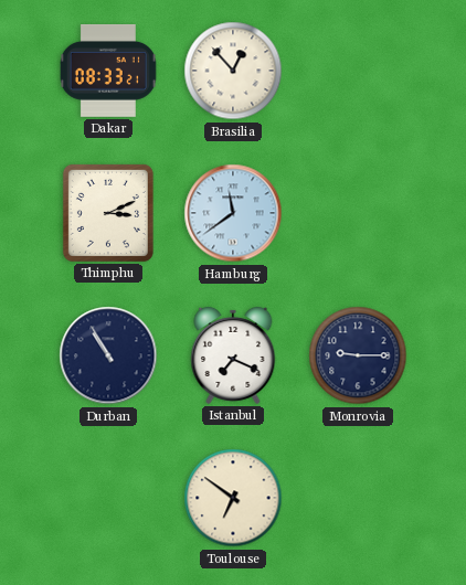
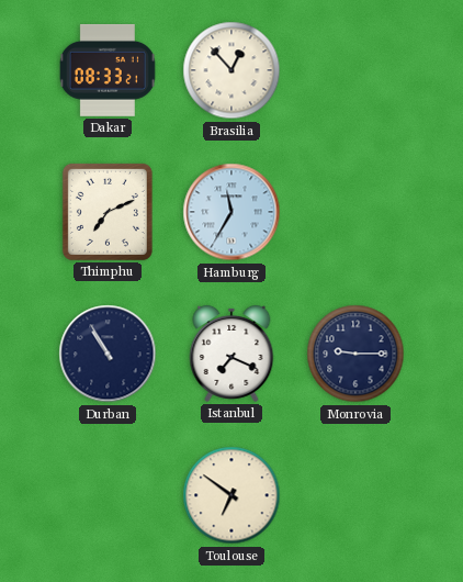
Thimphu: 3:11 -> 7:11
Hamburg: 11:39 -> 11:35
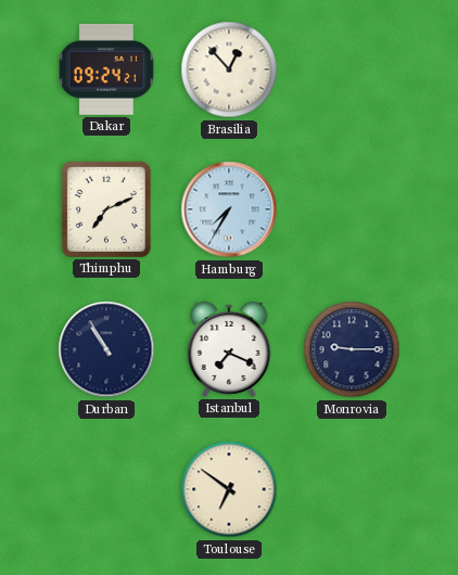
Dakar: 08:33 -> 09:24
Hamburg: 11:35 -> 7:35
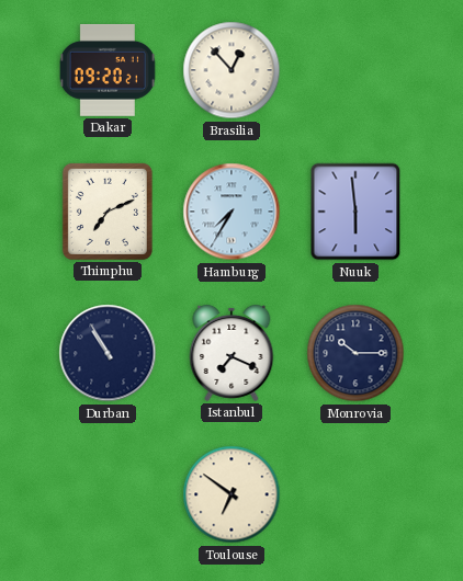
Dakar: 09:24 -> 09:20
Nuuk: none -> 5:59
Monrovia: 9:15 -> 10:15
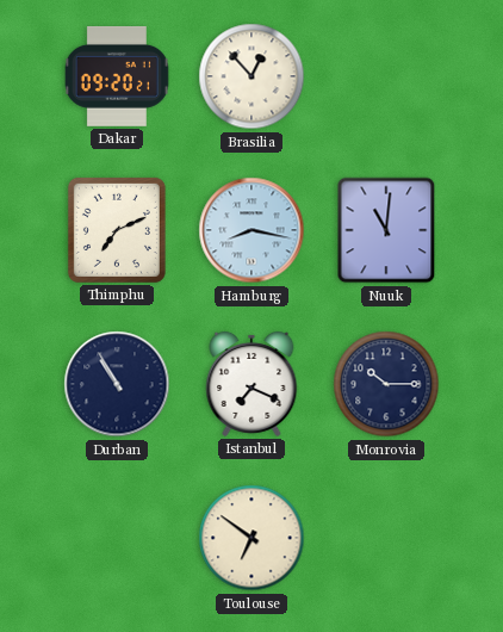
Hamburg: 7:35 -> 8:17
Nuuk: 5:59 -> 11:01
